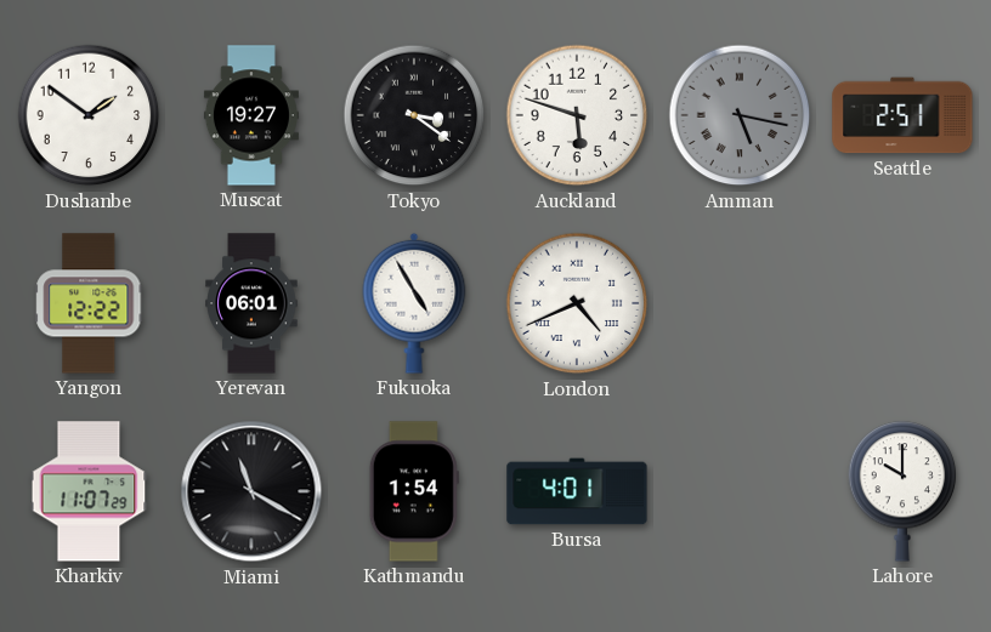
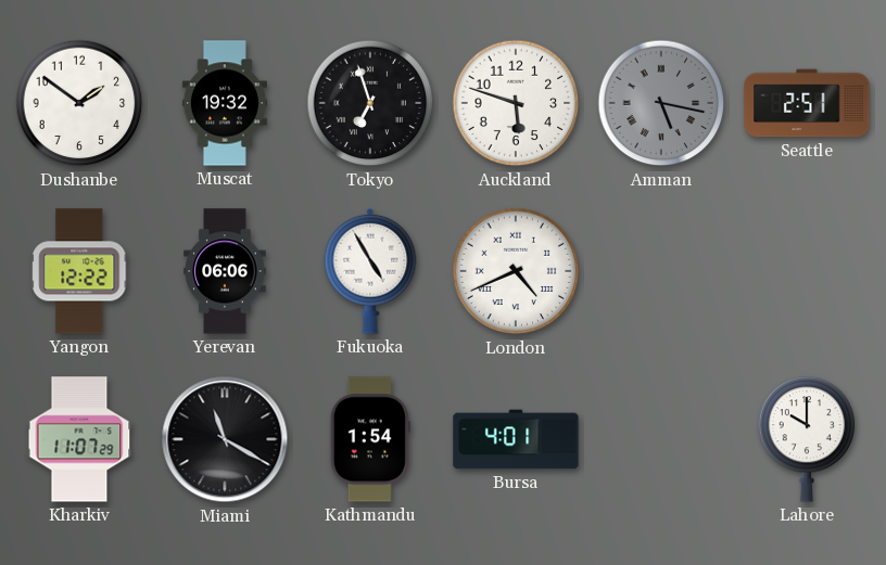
Muscat: 19:27 -> 19:32
Tokyo: 3:21 -> 6:57
Yerevan: 06:01 -> 06:06
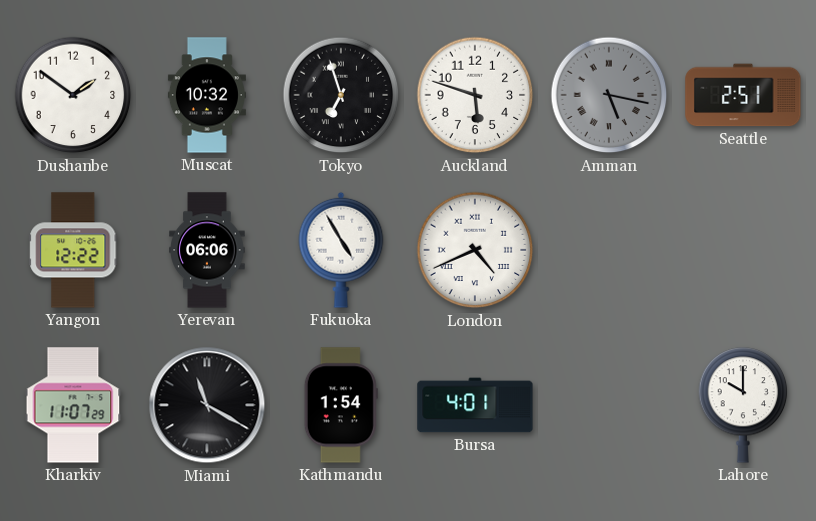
Muscat: 19:32 -> 10:32
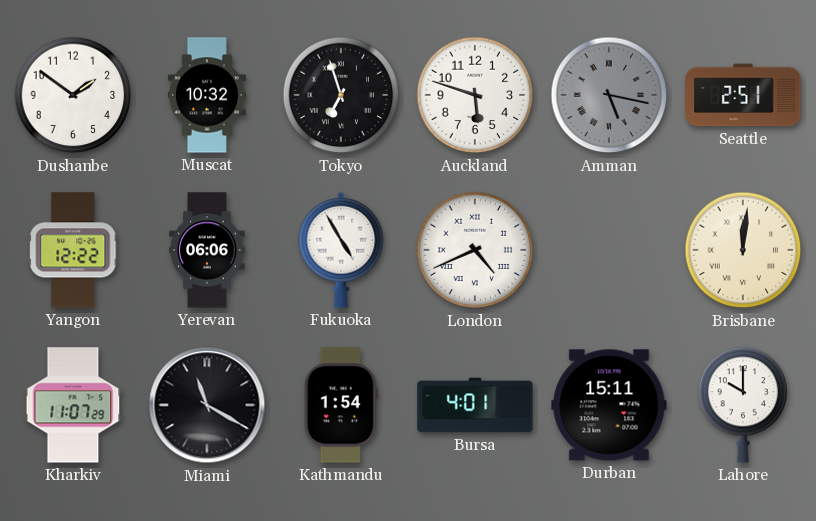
Brisbane: none -> 12:01
Durban: none -> 15:11
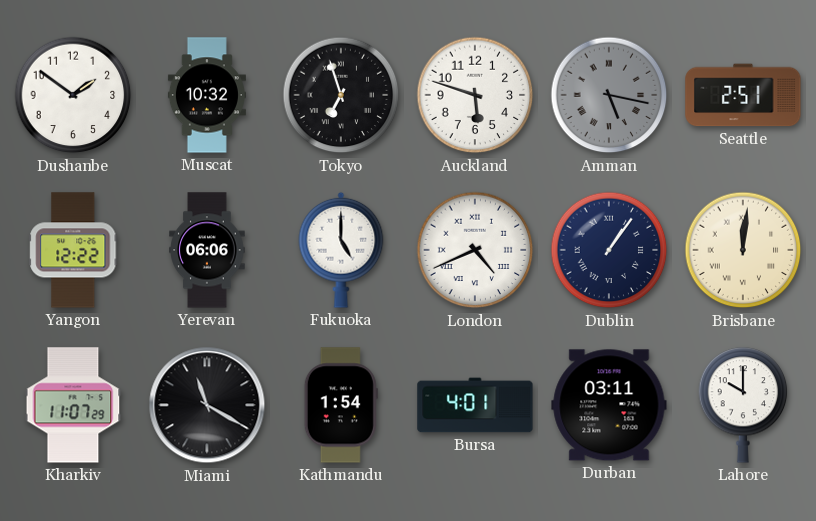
Fukuoka: 4:55 -> 5:00
Dublin: none -> 1:06
Durban: 15:11 -> 03:11
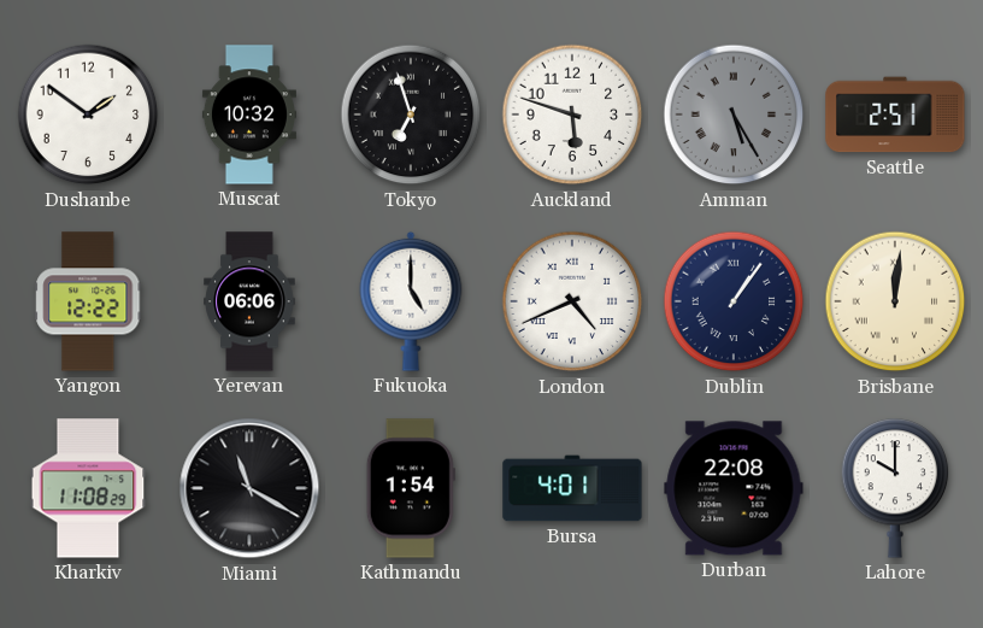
Amman: 5:17 -> 5:25
Kharkiv: 11:07 -> 11:08
Durban: 03:11 -> 22:08
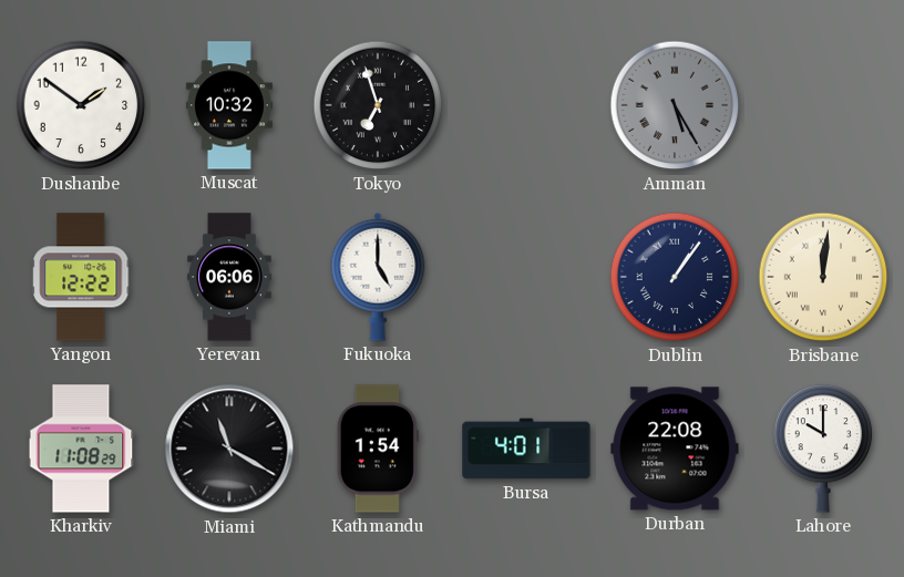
Auckland: 5:48 -> none
Seattle: 2:51 -> none
London: 4:41 -> none
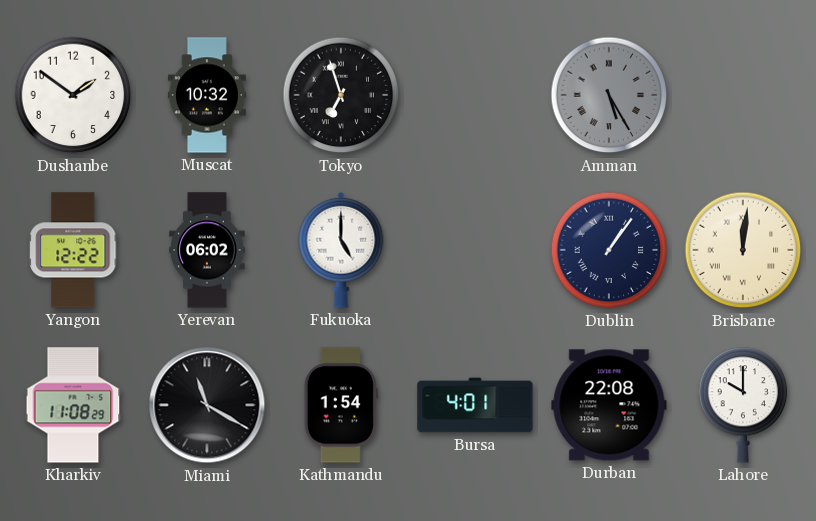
Yerevan: 06:06 -> 06:02
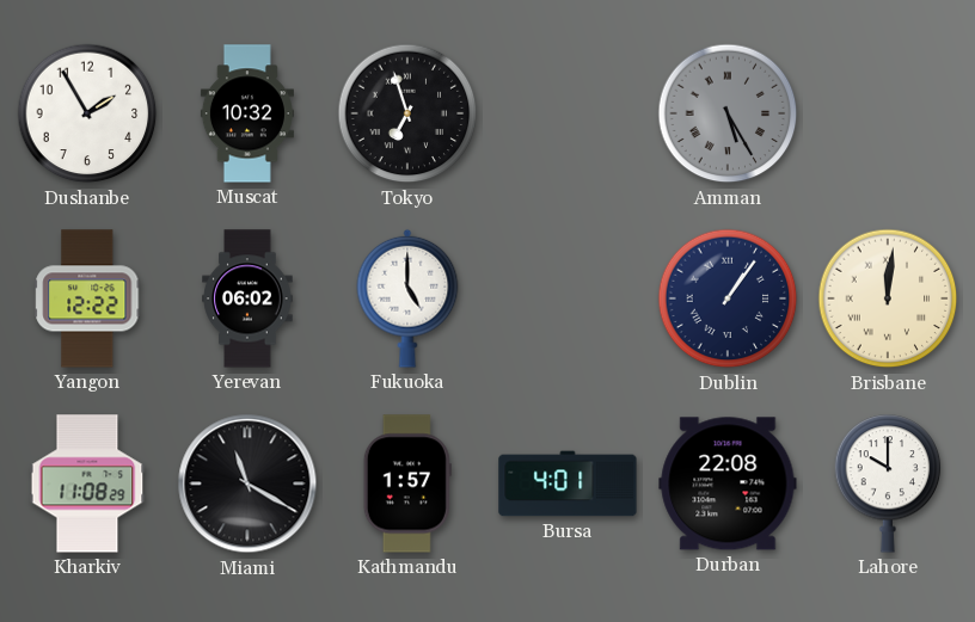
Dushanbe: 1:51 -> 1:55
Kathmandu: 1:54 -> 1:57
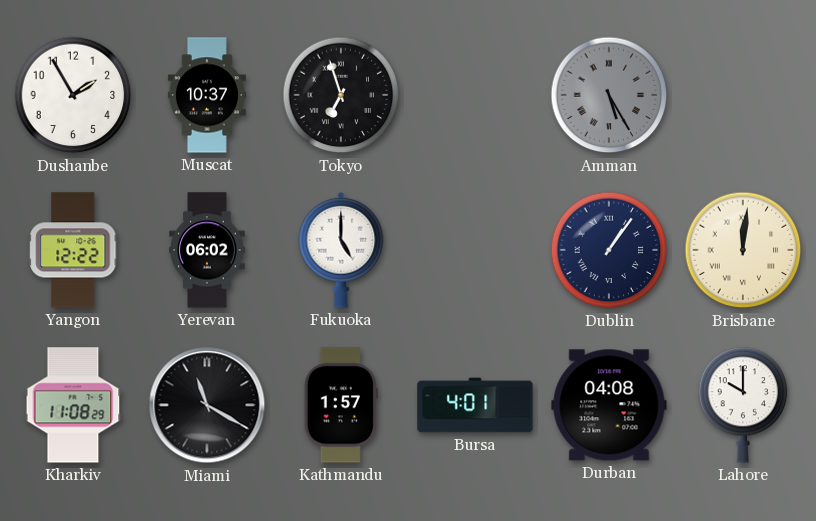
Muscat: 10:32 -> 10:37
Durban: 22:08 -> 04:08
